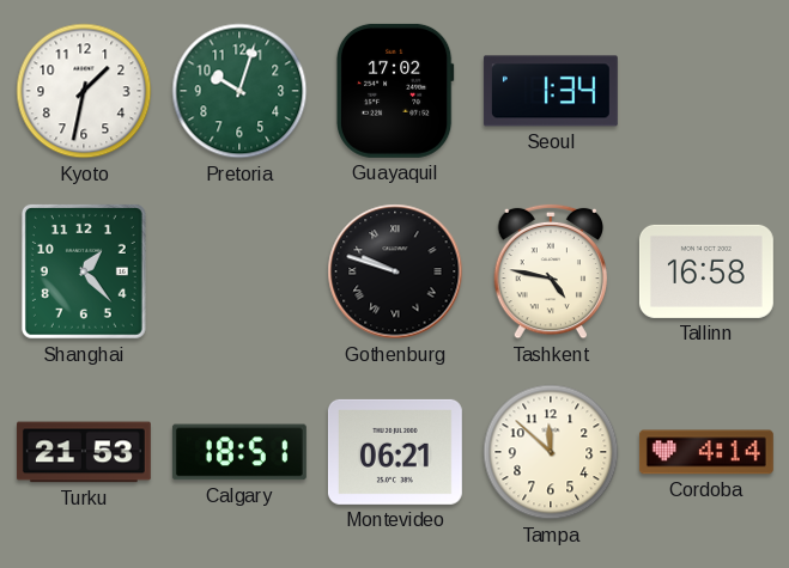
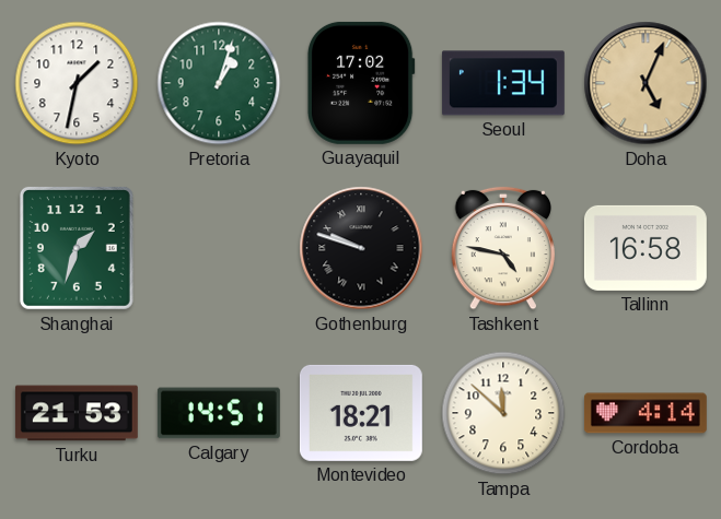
Pretoria: 10:03 -> 1:03
Doha: none -> 5:04
Shanghai: 1:23 -> 1:33
Calgary: 18:51 -> 14:51
Montevideo: 06:21 -> 18:21
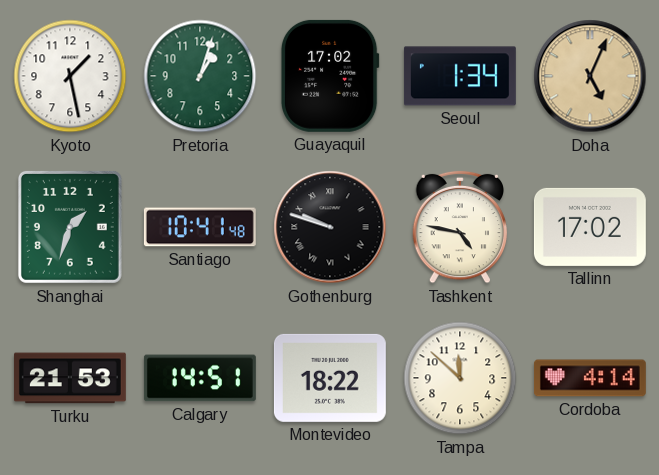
Kyoto: 1:32 -> 1:28
Santiago: none -> 10:41
Tallinn: 16:58 -> 17:02
Montevideo: 18:21 -> 18:22
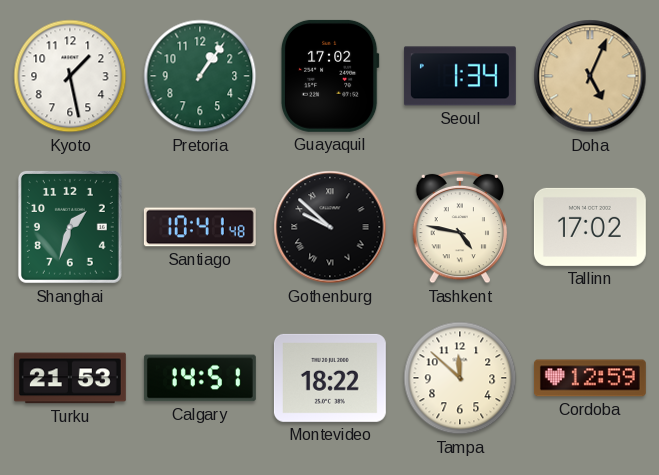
Pretoria: 1:03 -> 1:06
Gothenburg: 9:48 -> 9:52
Cordoba: 4:14 -> 12:59
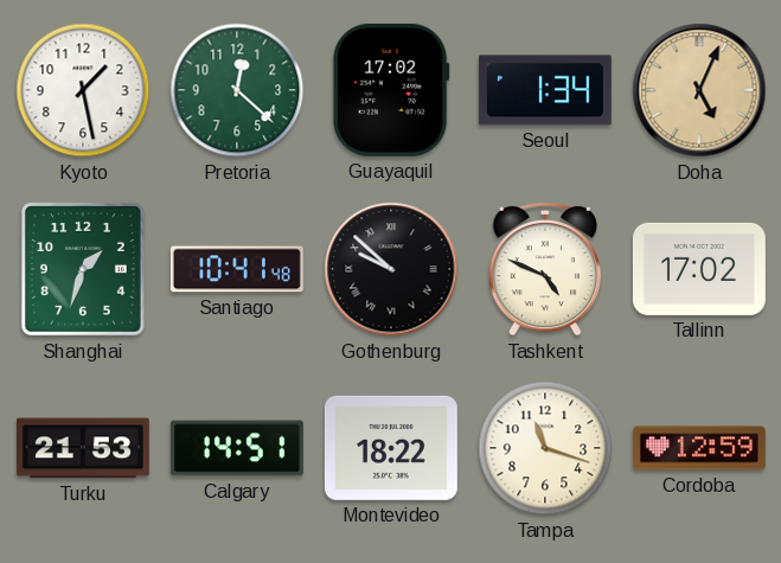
Pretoria: 1:06 -> 12:22
Tashkent: 4:47 -> 4:49
Tampa: 11:52 -> 11:18
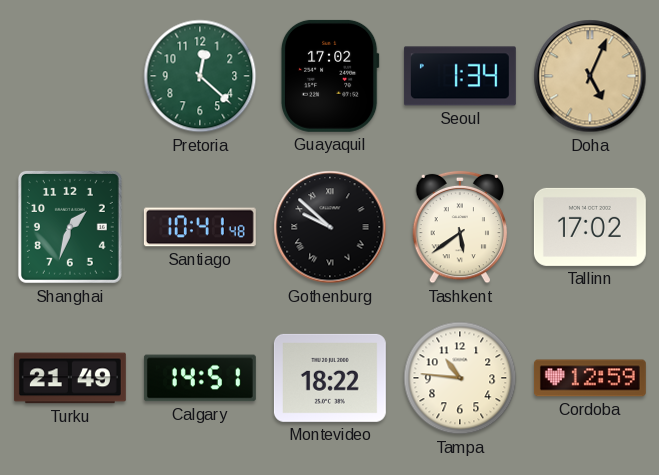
Kyoto: 1:28 -> none
Tashkent: 4:49 -> 5:39
Turku: 21:53 -> 21:49
Tampa: 11:18 -> 10:46
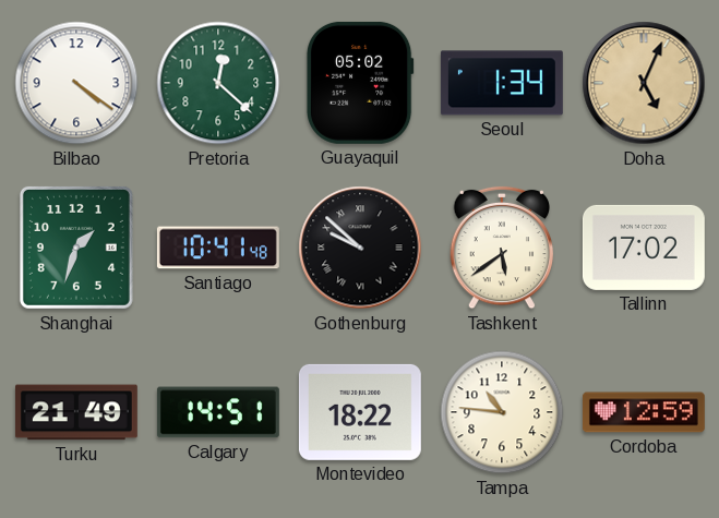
Bilbao: none -> 4:21
Guayaquil: 17:02 -> 05:02
